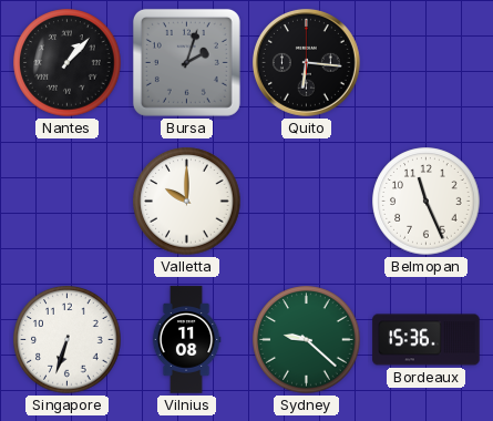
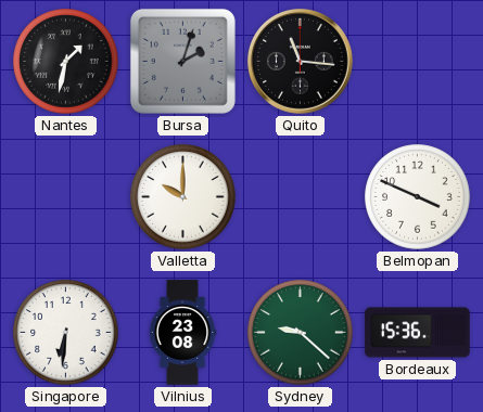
Nantes: 1:07 -> 1:32
Quito: 6:16 -> 11:16
Belmopan: 11:26 -> 3:49
Singapore: 6:33 -> 6:31
Vilnius: 11:08 -> 23:08
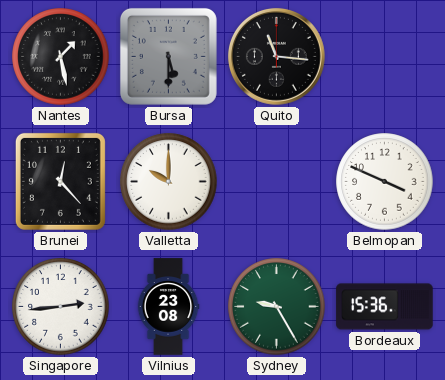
Nantes: 1:32 -> 1:28
Bursa: 2:03 -> 5:30
Brunei: none -> 12:23
Singapore: 6:31 -> 2:44
Sydney: 9:22 -> 9:25
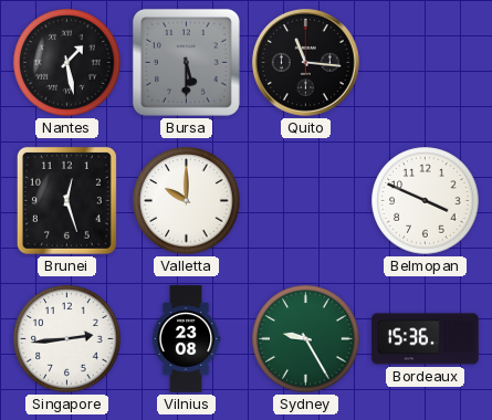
Brunei: 12:23 -> 12:27
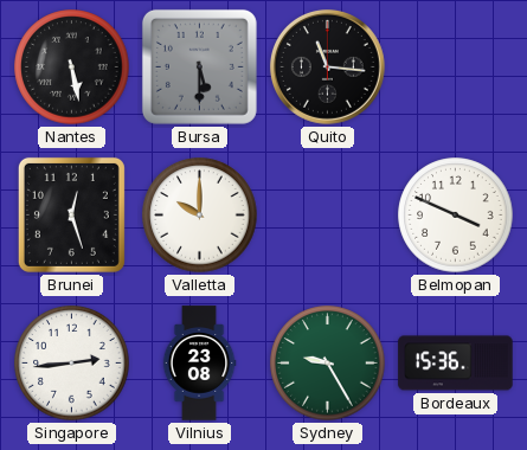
Nantes: 1:28 -> 5:28
